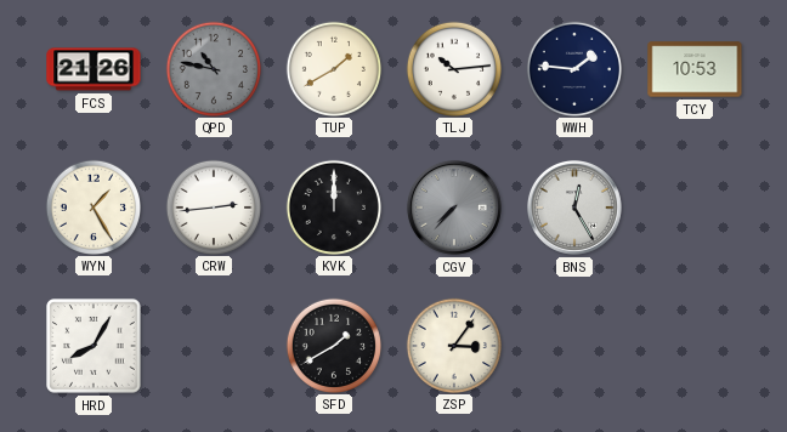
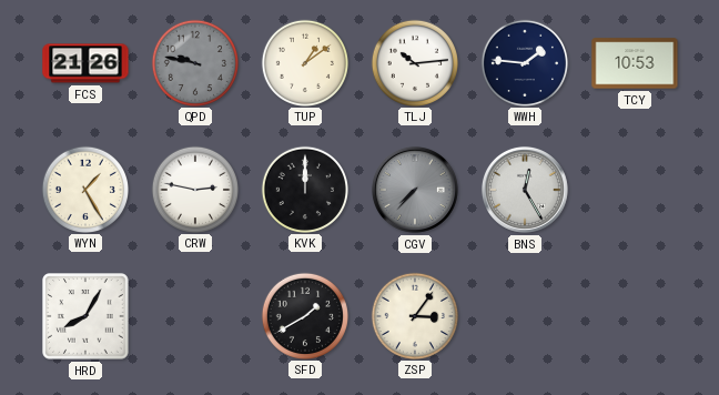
QPD: 10:47 -> 9:47
TUP: 1:40 -> 1:09
CRW: 2:44 -> 2:47
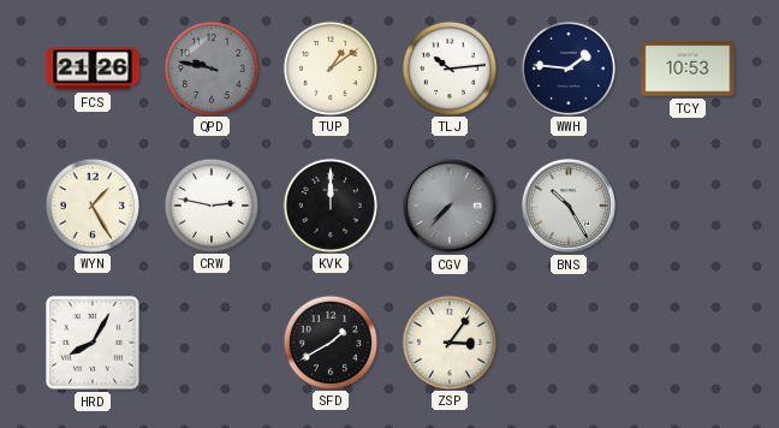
BNS: 12:25 -> 10:25
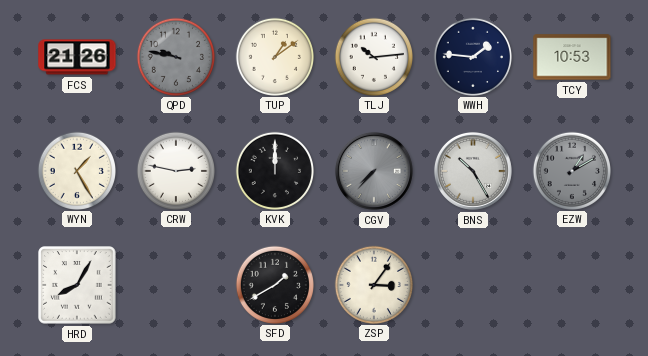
EZW: none -> 1:10
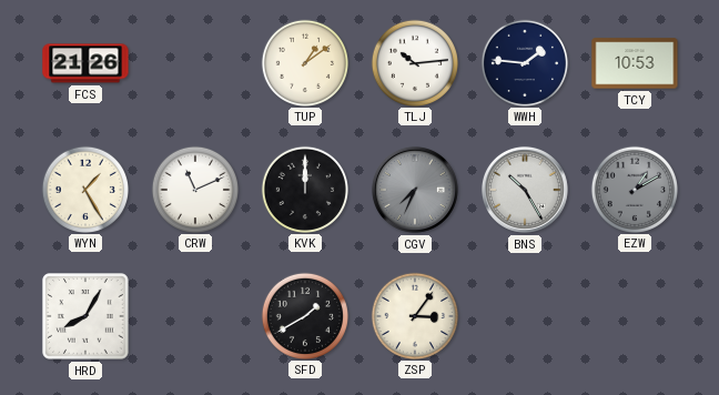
QPD: 9:47 -> none
CRW: 2:47 -> 11:11
CGV: 7:37 -> 7:34
